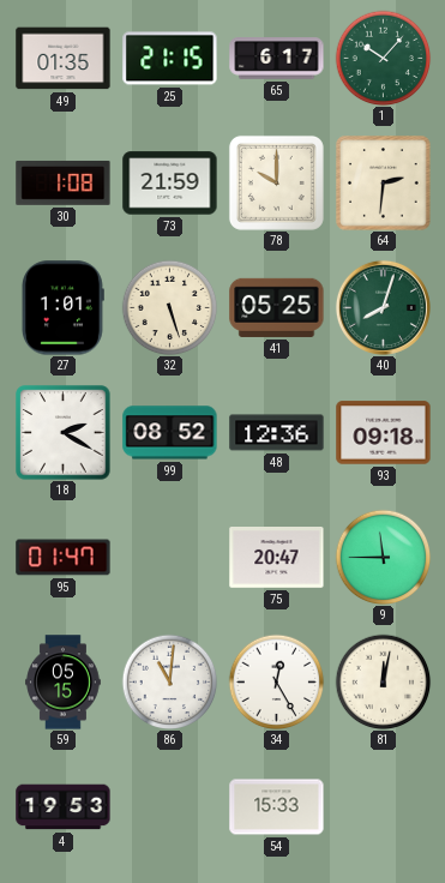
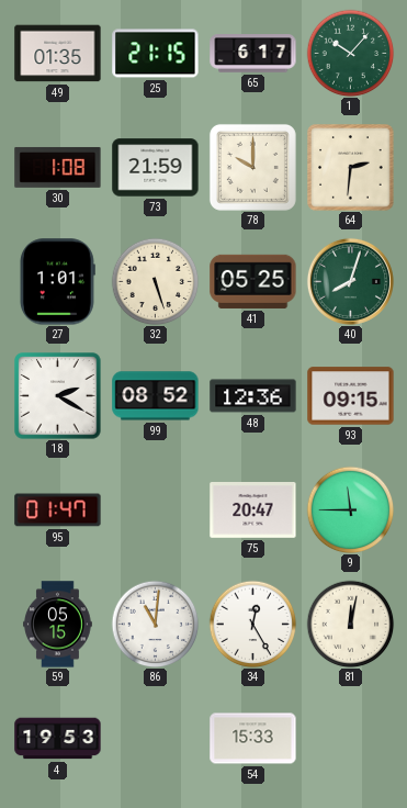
93: 09:18 -> 09:15
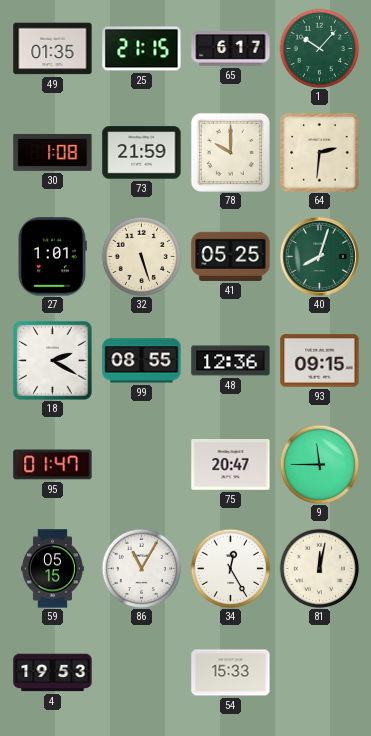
99: 08:52 -> 08:55
86: 11:01 -> 11:05
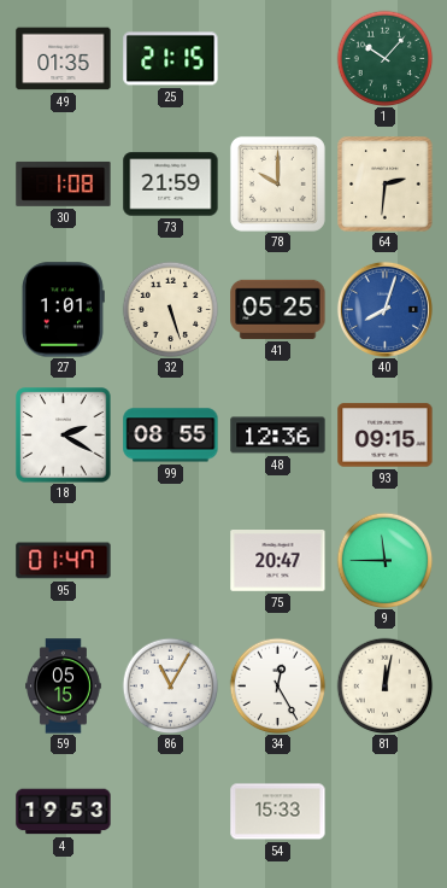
65: 6:17 -> none
40 dial: green -> blue
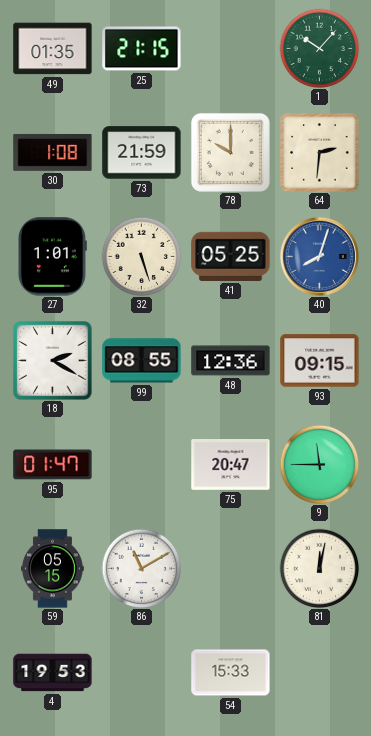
86: 11:05 -> 11:10
34: 12:25 -> none
